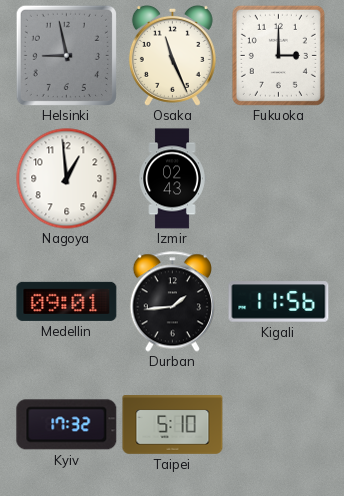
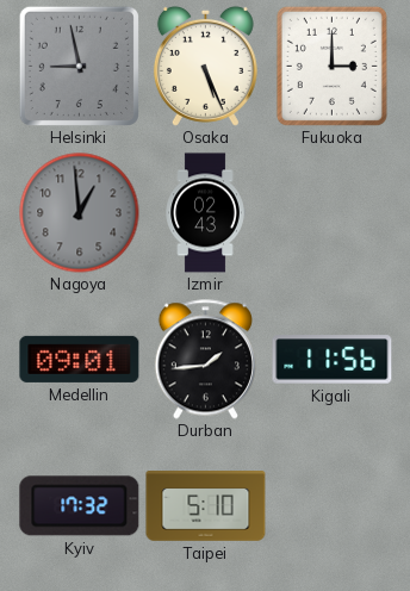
Osaka: 11:26 -> 5:26
Nagoya dial: white -> grey
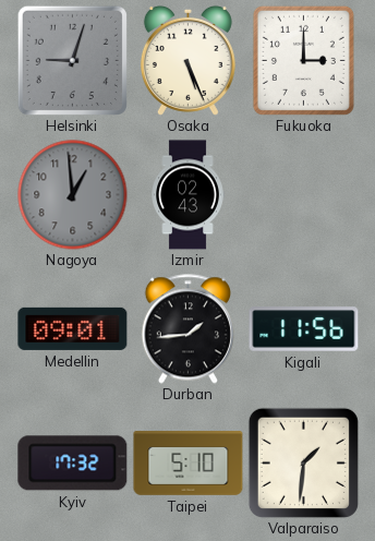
Helsinki: 8:58 -> 9:03
Valparaiso: none -> 1:31
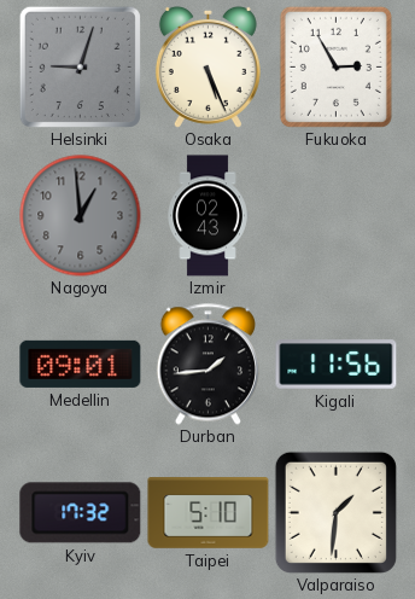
Fukuoka: 3:00 -> 2:55
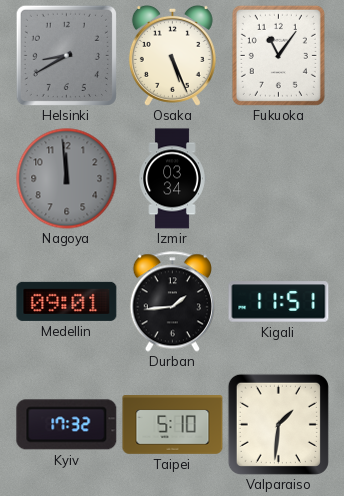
Helsinki: 9:03 -> 8:40
Fukuoka: 2:55 -> 11:06
Nagoya: 12:59 -> 11:59
Izmir: 02:43 -> 03:34
Kigali: 11:56 -> 11:51
